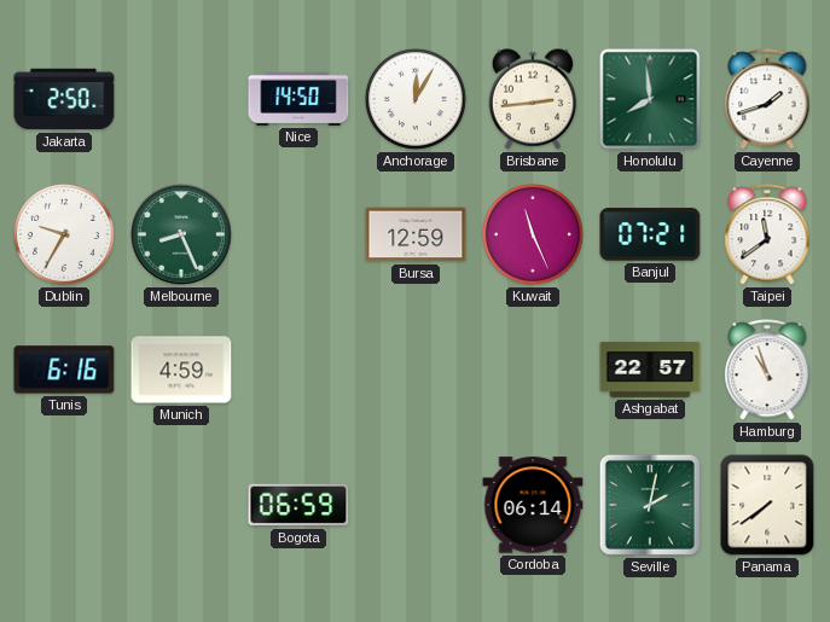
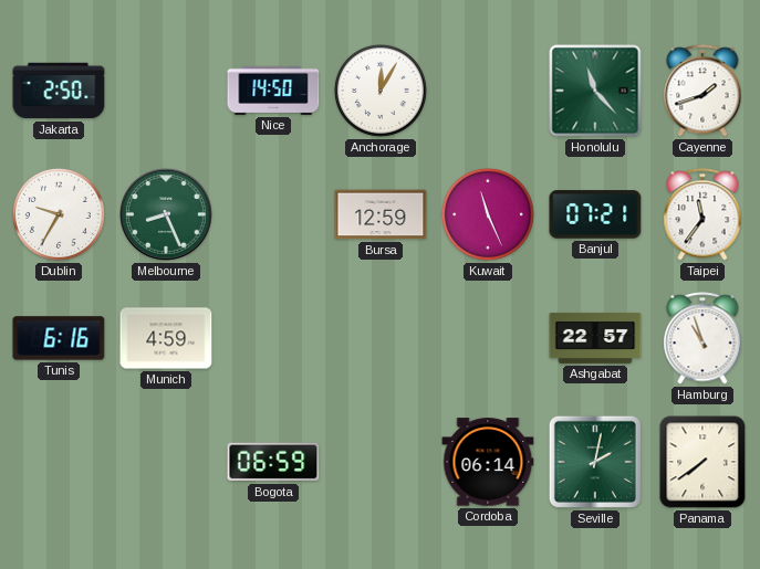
Brisbane: 2:44 -> none
Honolulu: 7:59 -> 11:23
Taipei: 11:39 -> 11:36
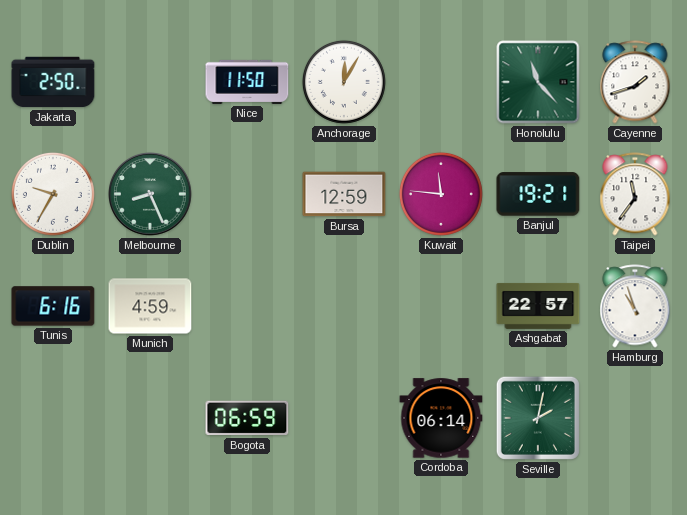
Nice: 14:50 -> 11:50
Kuwait: 11:26 -> 11:46
Banjul: 07:21 -> 19:21
Panama: 7:39 -> none
